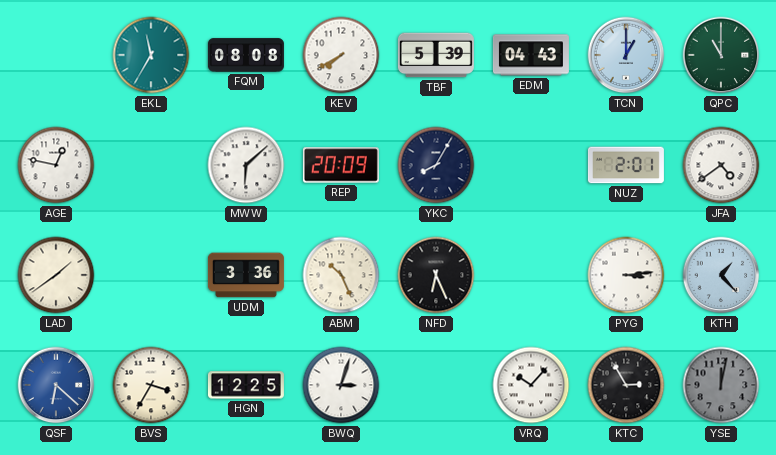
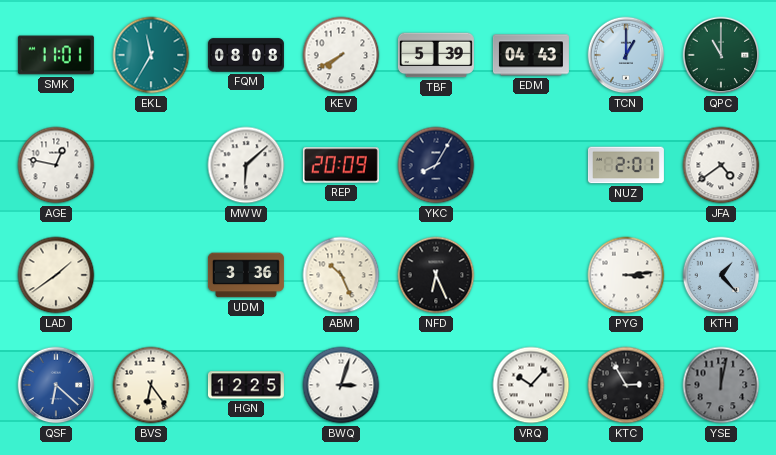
SMK: none -> 11:01
BVS: 3:35 -> 6:24
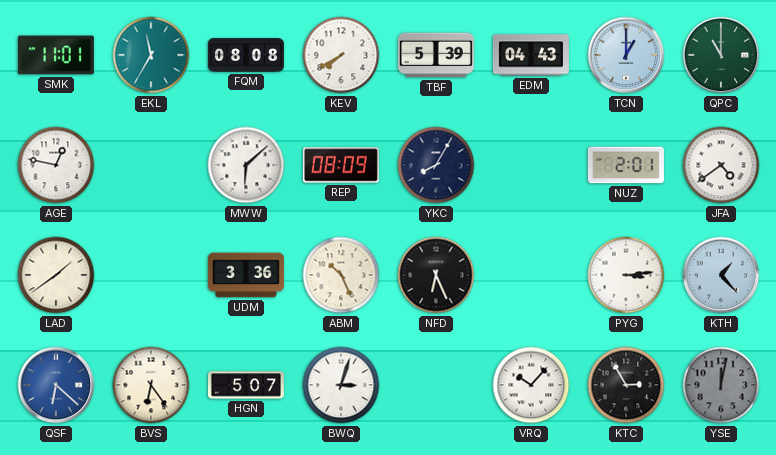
REP: 20:09 -> 08:09
HGN: 12:25 -> 5:07
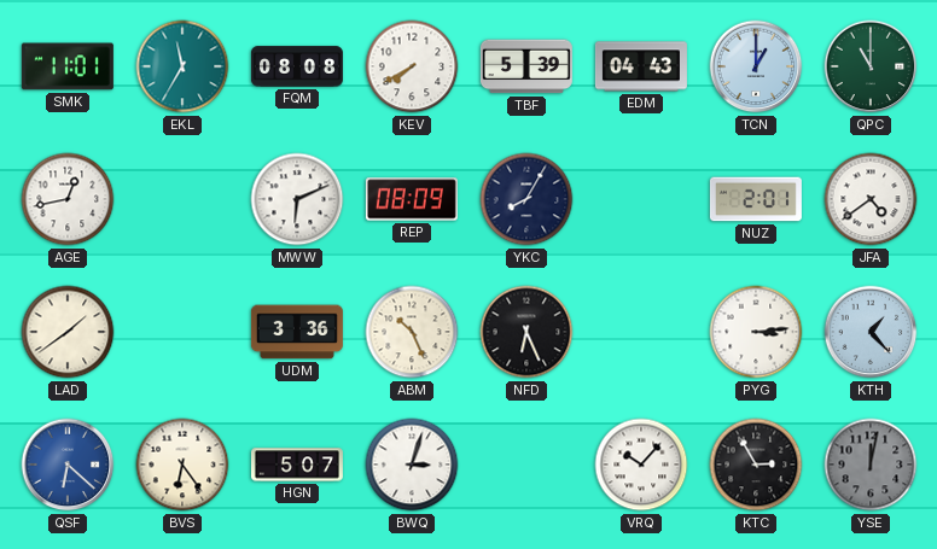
AGE: 12:47 -> 12:43
MWW: 6:08 -> 6:11
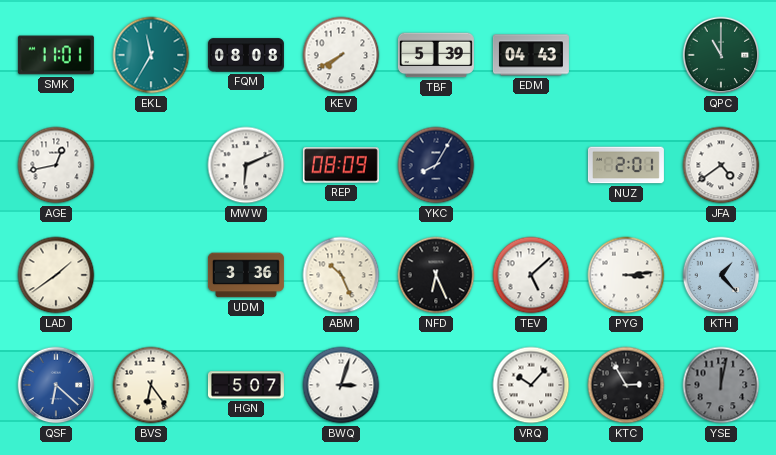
TCN: 1:00 -> none
TEV: none -> 5:08
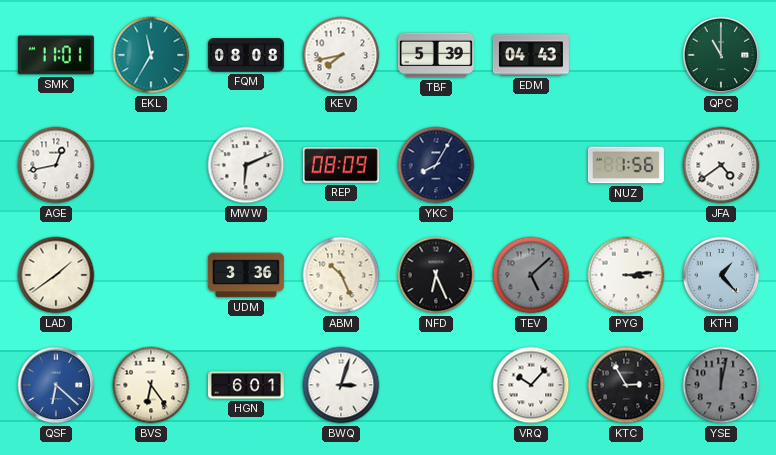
KEV: 7:40 -> 7:43
NUZ: 2:01 -> 1:56
TEV dial: white -> grey
HGN: 5:07 -> 6:01
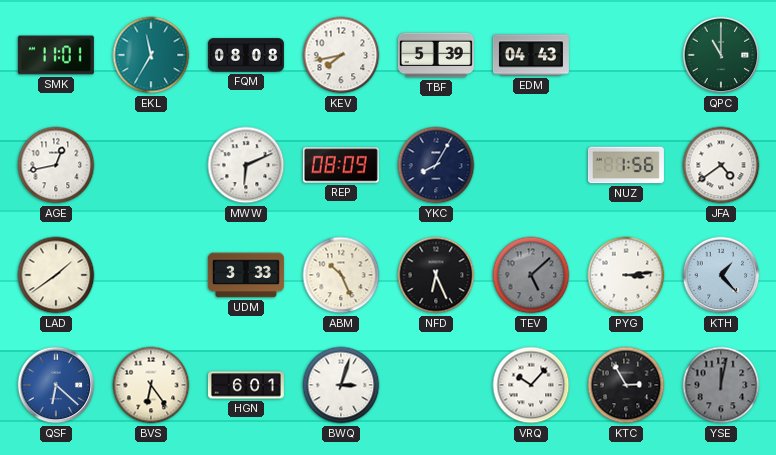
UDM: 3:36 -> 3:33
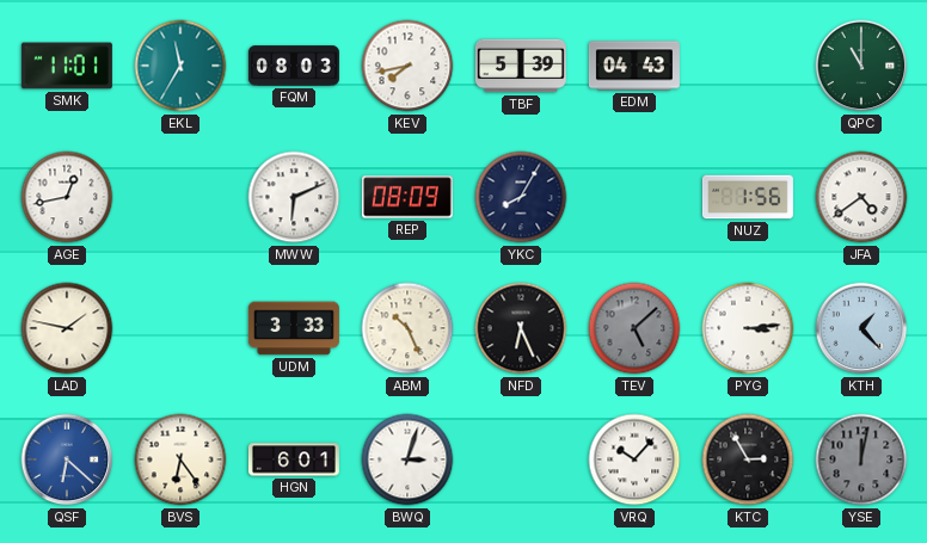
FQM: 08:08 -> 08:03
LAD: 1:39 -> 1:47
